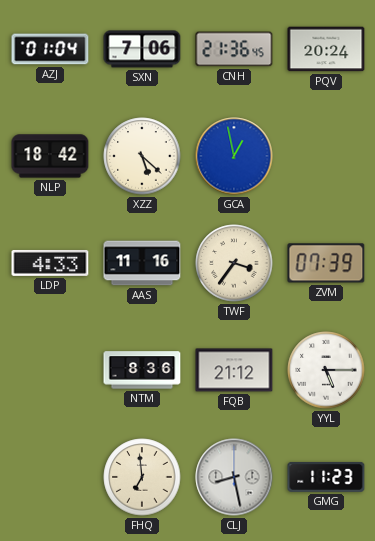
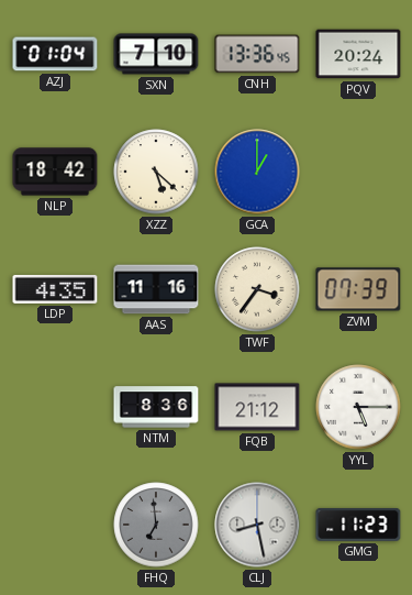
SXN: 7:06 -> 7:10
CNH: 21:36 -> 13:36
GCA: 12:58 -> 1:00
LDP: 4:33 -> 4:35
FHQ dial: cream -> grey
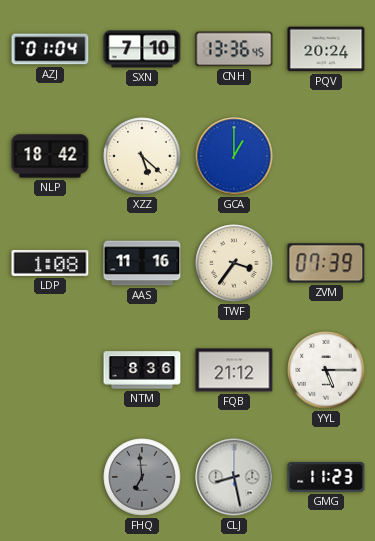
LDP: 4:35 -> 1:08
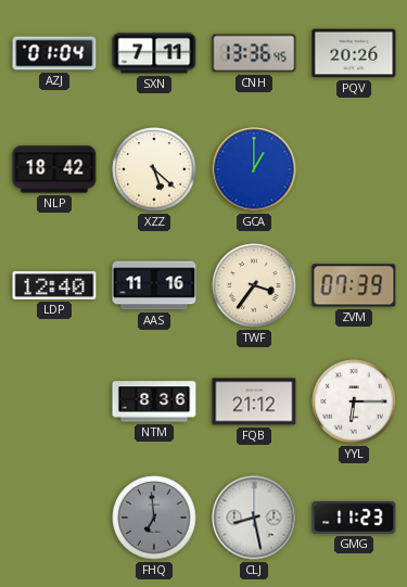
SXN: 7:10 -> 7:11
PQV: 20:24 -> 20:26
LDP: 1:08 -> 12:40
YYL: 5:15 -> 6:15
